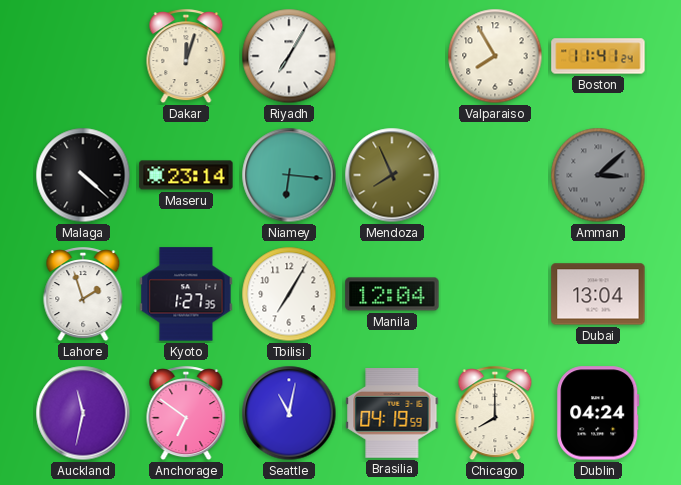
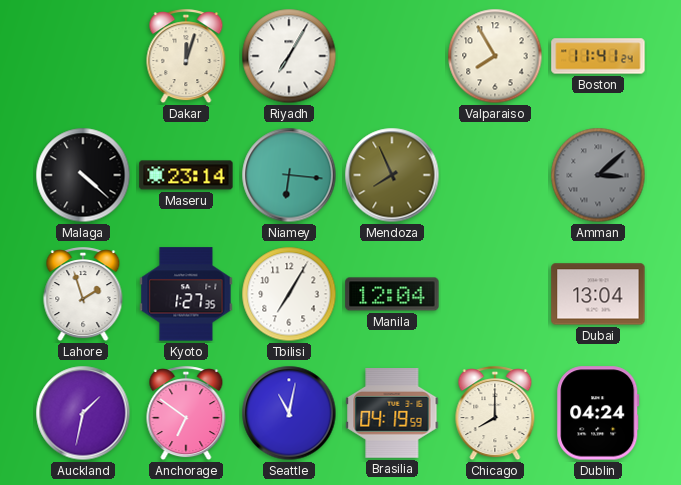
Auckland: 11:32 -> 1:32
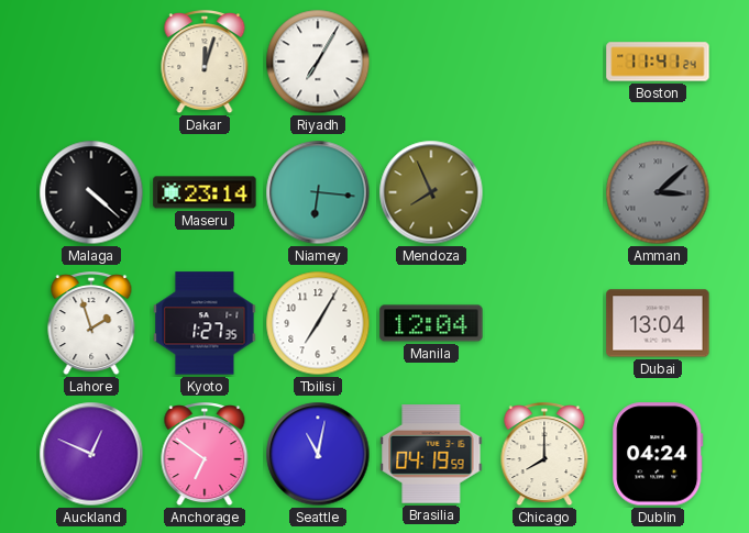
Valparaiso: 7:55 -> none
Auckland: 1:32 -> 12:49
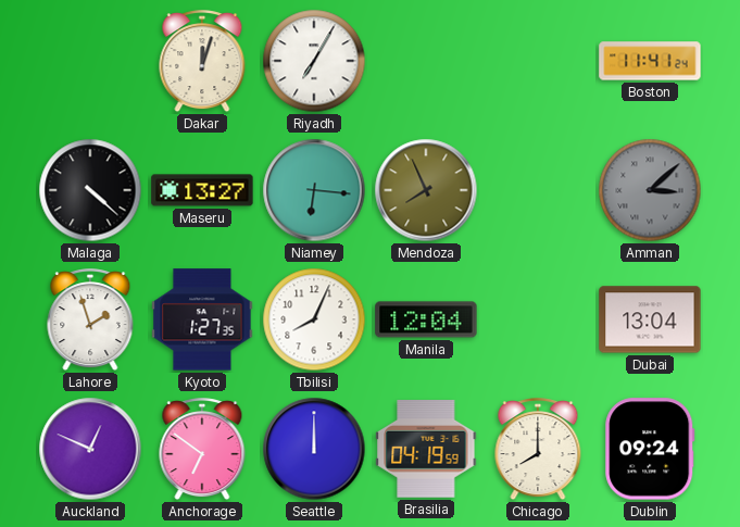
Maseru: 23:14 -> 13:27
Tbilisi: 7:05 -> 8:04
Seattle: 11:02 -> 12:00
Dublin: 04:24 -> 09:24
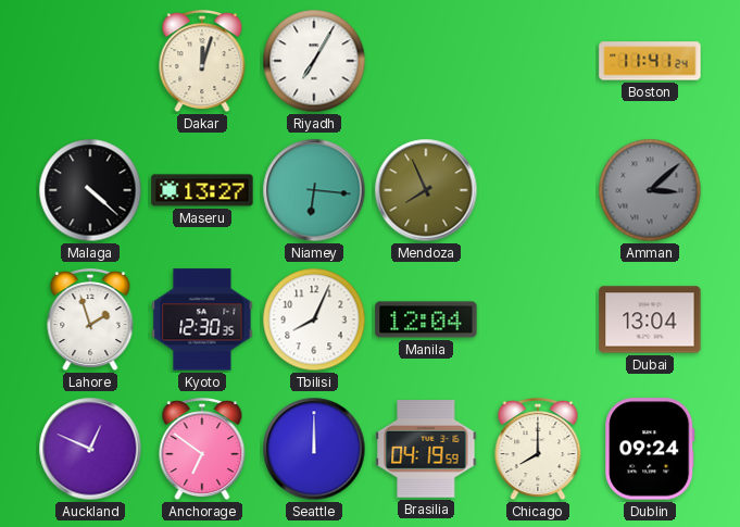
Kyoto: 1:27 -> 12:30
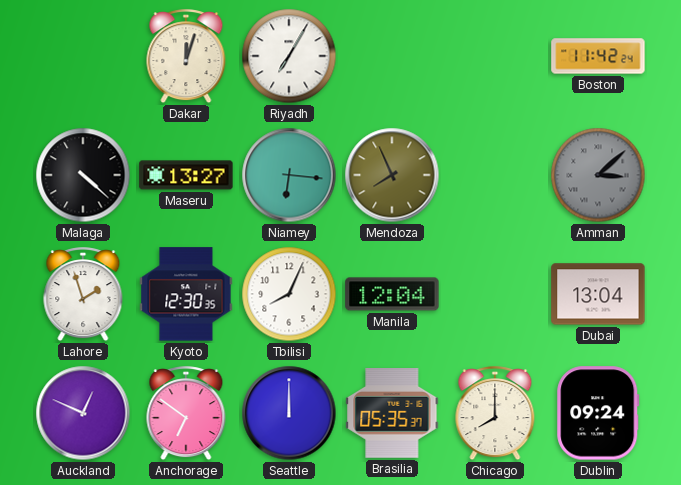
Boston: 11:41 -> 11:42
Brasilia: 04:19 -> 05:35
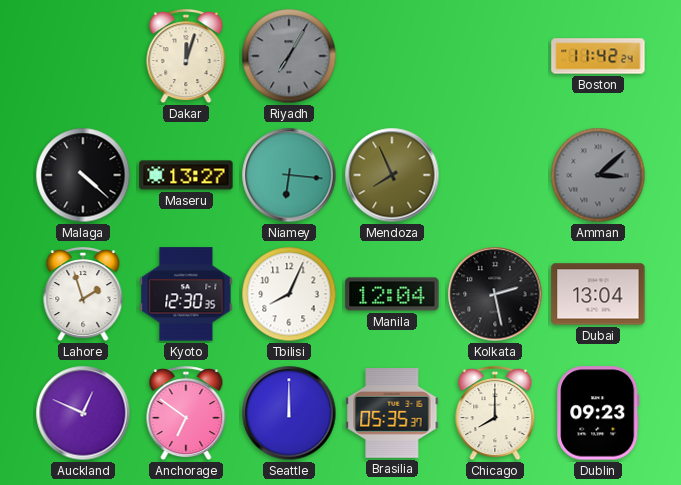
Riyadh dial: white -> grey
Kolkata: none -> 2:28
Dublin: 09:24 -> 09:23
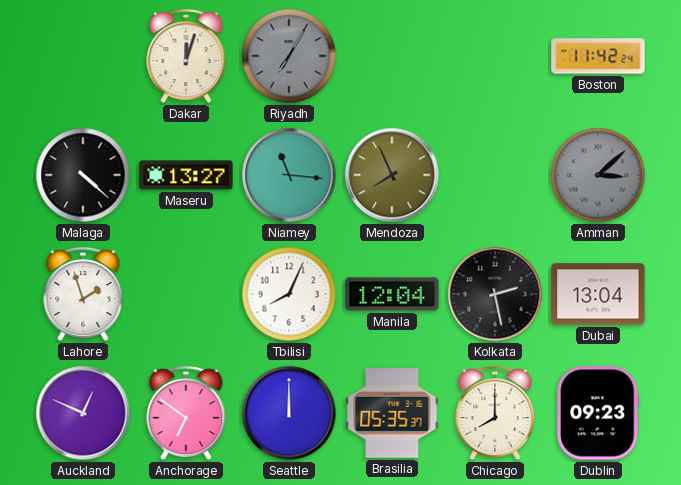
Niamey: 6:16 -> 11:16
Kyoto: 12:30 -> none
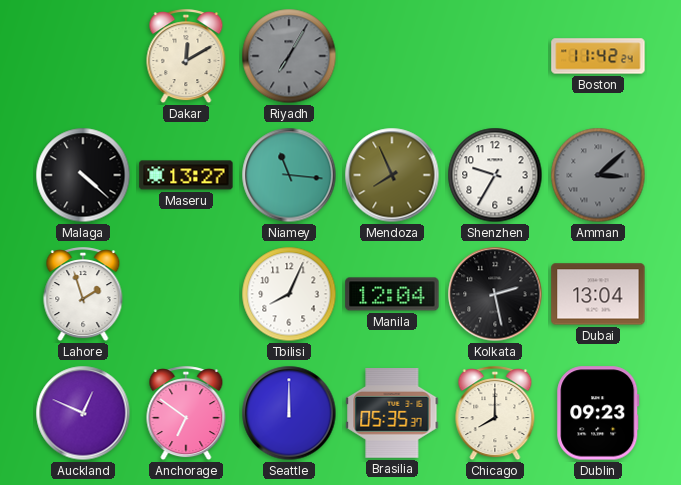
Dakar: 12:03 -> 12:10
Shenzhen: none -> 9:35
